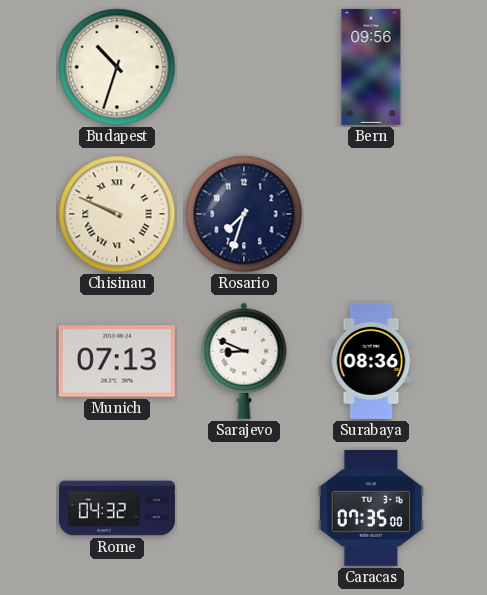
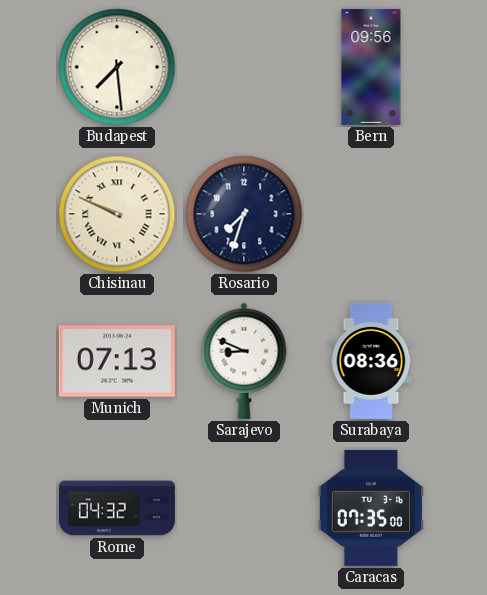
Budapest: 10:33 -> 7:29
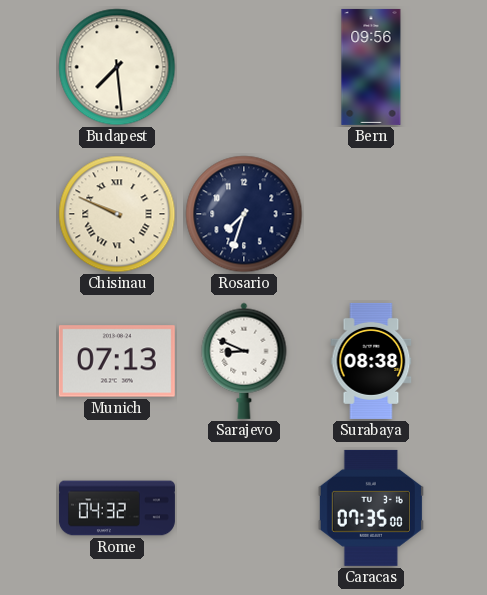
Surabaya: 08:36 -> 08:38
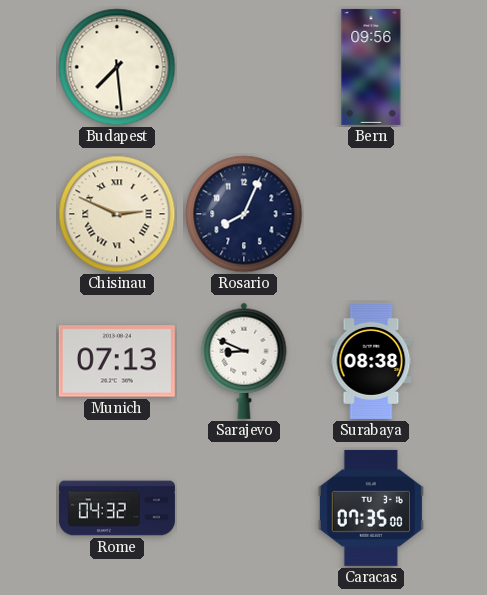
Chisinau: 9:49 -> 2:49
Rosario: 7:33 -> 8:04
